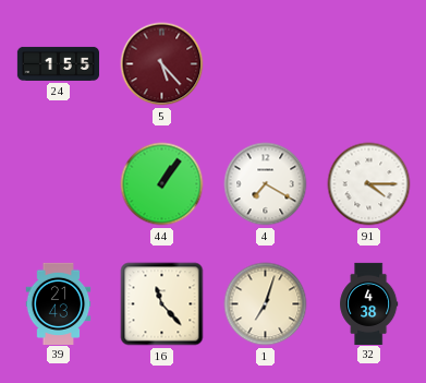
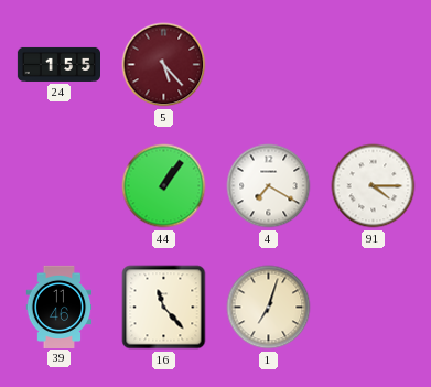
39: 21:43 -> 11:46
32: 4:38 -> none
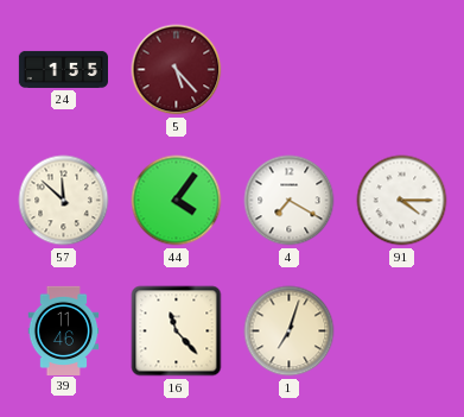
57: none -> 11:52
44: 1:06 -> 4:06
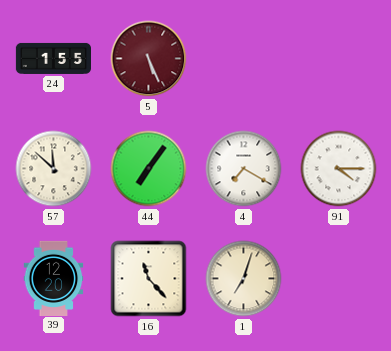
5: 5:23 -> 5:26
44: 4:06 -> 7:06
39: 11:46 -> 12:20
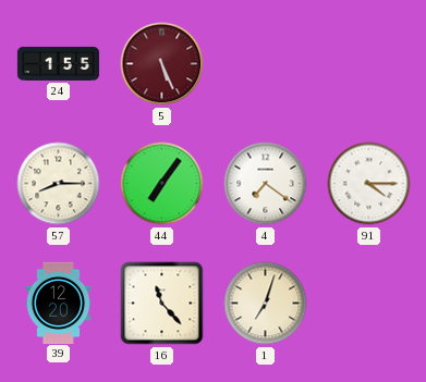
57: 11:52 -> 8:15
4: 7:20 -> 7:21
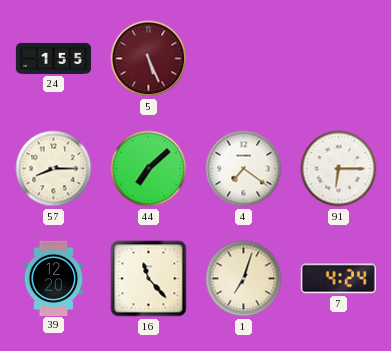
44: 7:06 -> 7:08
91: 4:15 -> 6:15
7: none -> 4:24
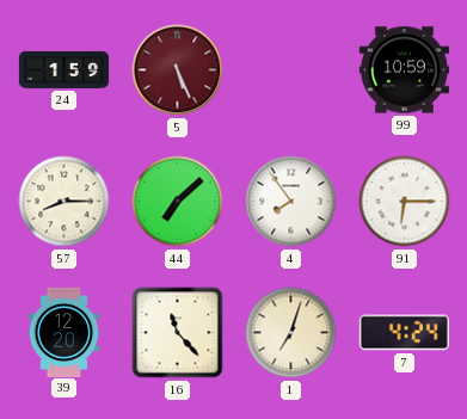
24: 1:55 -> 1:59
99: none -> 10:59
4: 7:21 -> 7:54
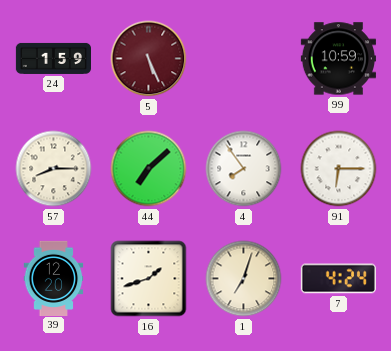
16: 11:23 -> 1:42
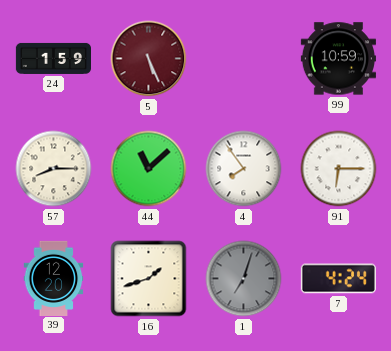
44: 7:08 -> 11:08
1 dial: cream -> grey
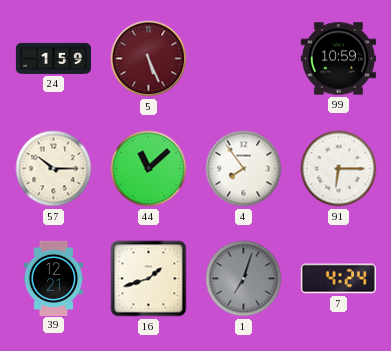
57: 8:15 -> 10:15
39: 12:20 -> 12:21
